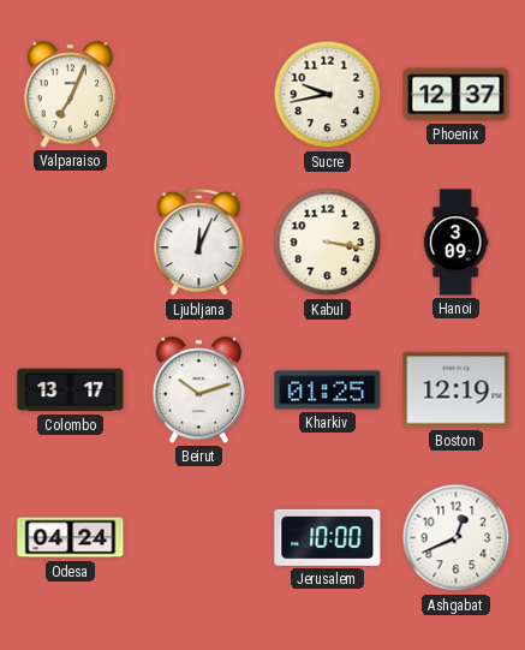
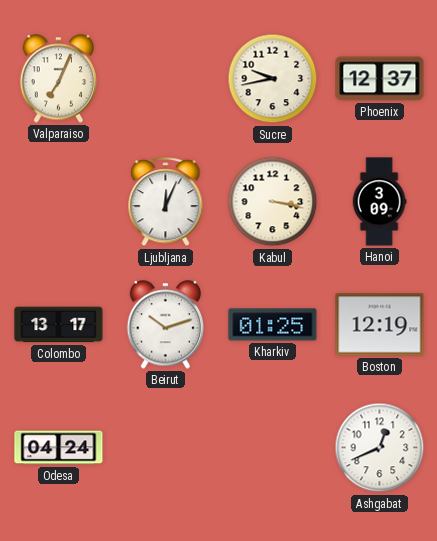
Jerusalem: 10:00 -> none
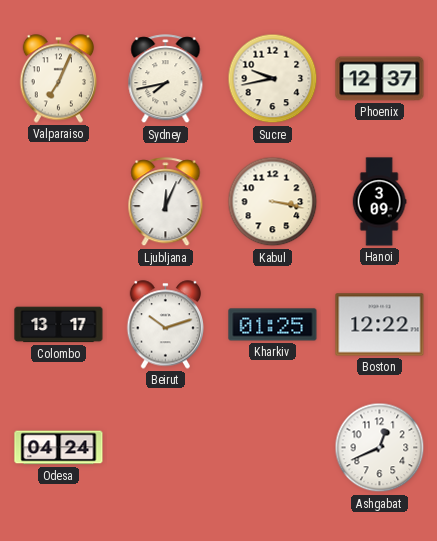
Sydney: none -> 7:43
Boston: 12:19 -> 12:22
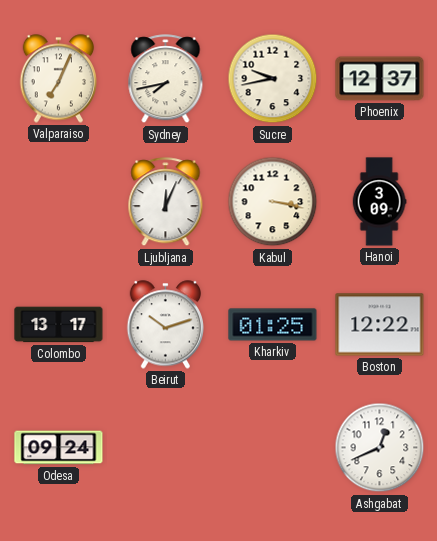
Odesa: 04:24 -> 09:24
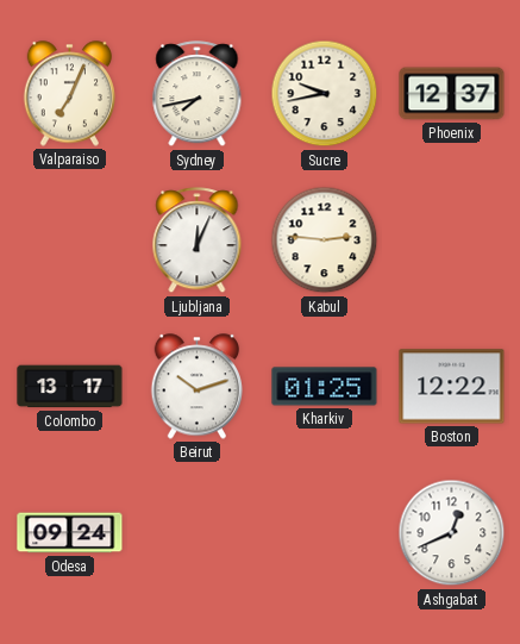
Kabul: 3:17 -> 2:46
Hanoi: 3:09 -> none
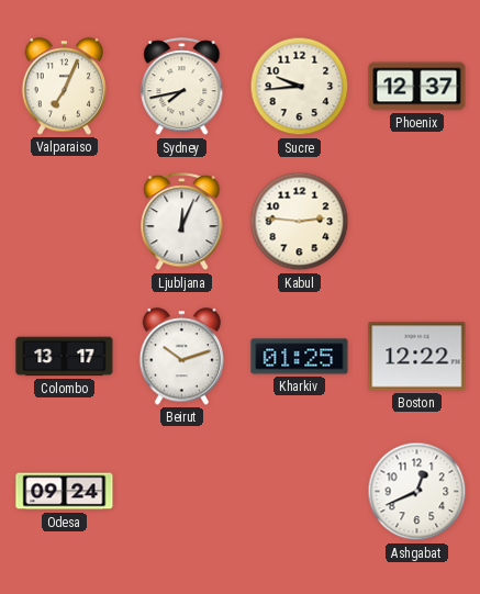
Sucre: 9:43 -> 9:44
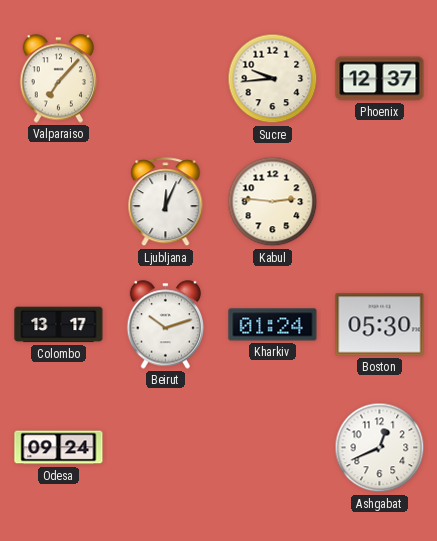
Valparaiso: 7:04 -> 7:07
Sydney: 7:43 -> none
Kharkiv: 01:25 -> 01:24
Boston: 12:22 -> 05:30
